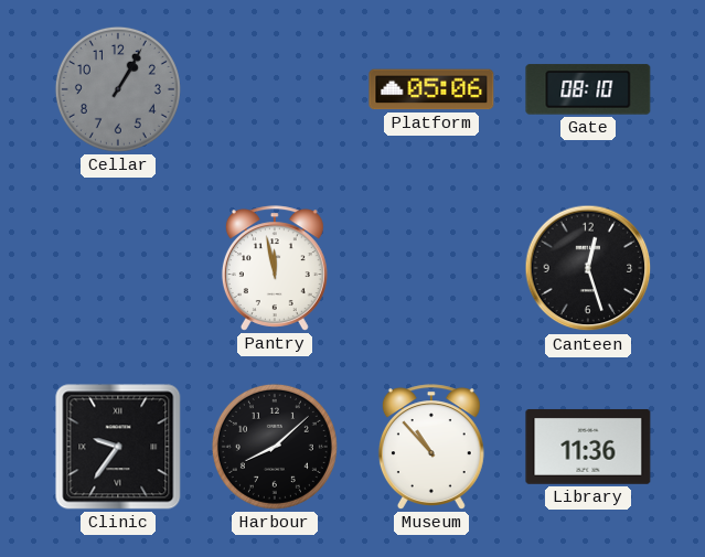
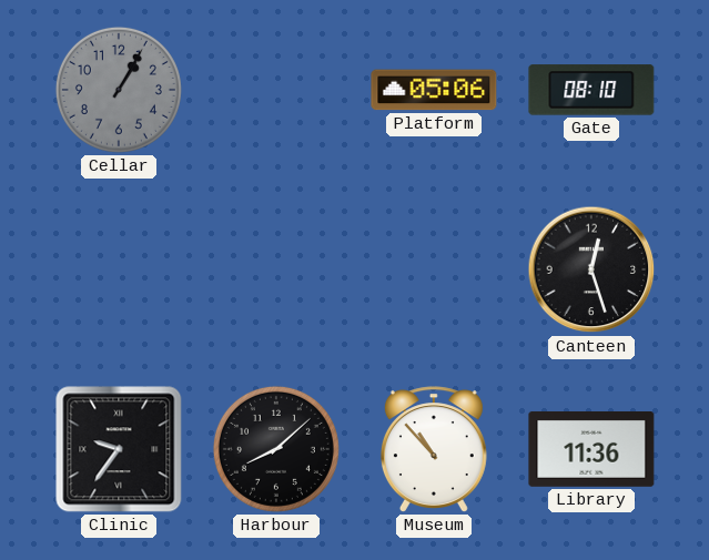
Pantry: 11:58 -> none
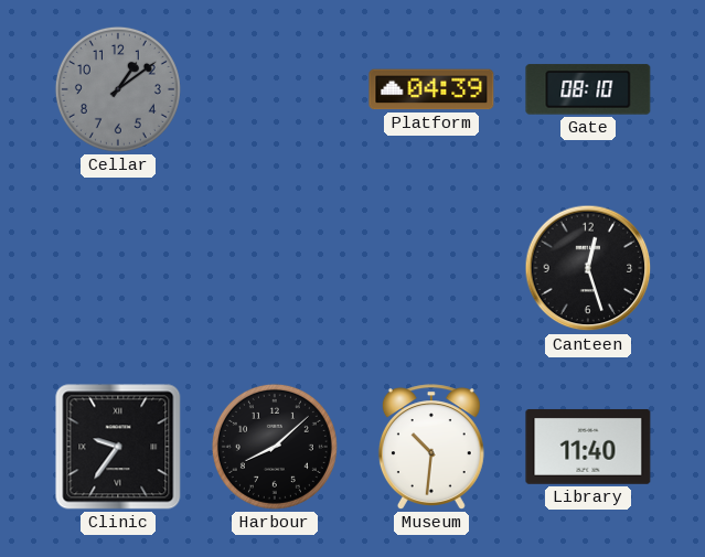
Cellar: 1:05 -> 1:09
Platform: 05:06 -> 04:39
Museum: 10:53 -> 10:31
Library: 11:36 -> 11:40
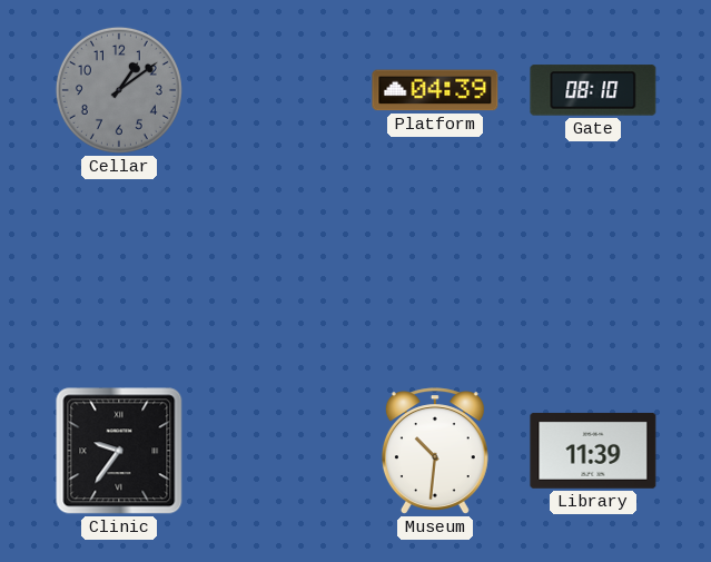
Canteen: 12:27 -> none
Harbour: 8:08 -> none
Library: 11:40 -> 11:39
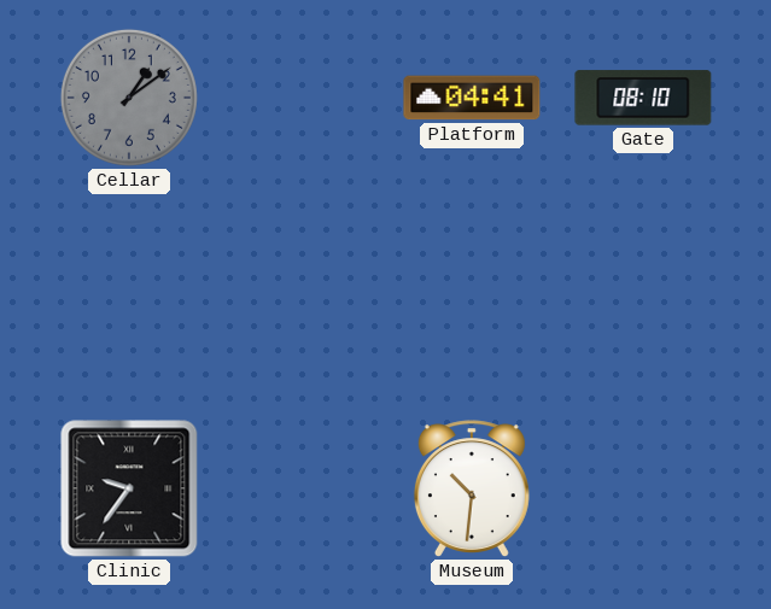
Platform: 04:39 -> 04:41
Library: 11:39 -> none
